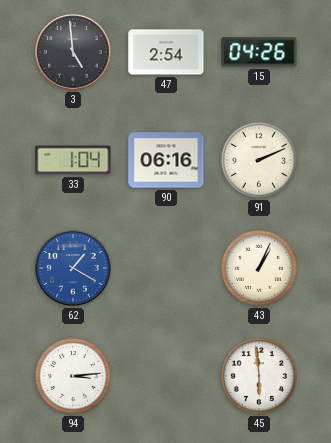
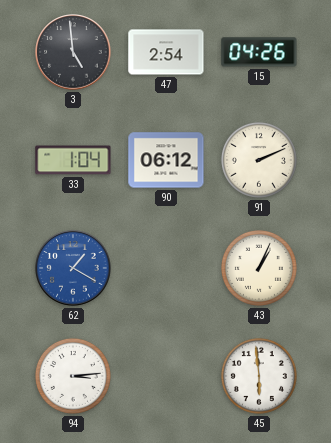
90: 06:16 -> 06:12
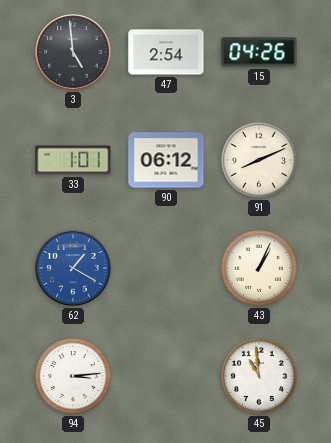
33: 1:04 -> 1:01
91: 2:11 -> 8:11
45: 5:59 -> 10:59
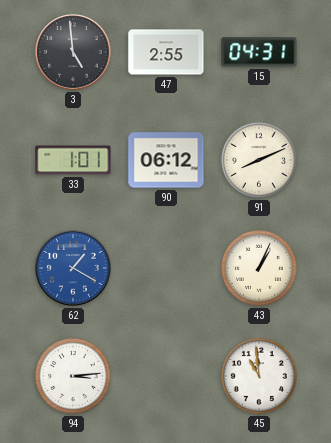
47: 2:54 -> 2:55
15: 04:26 -> 04:31
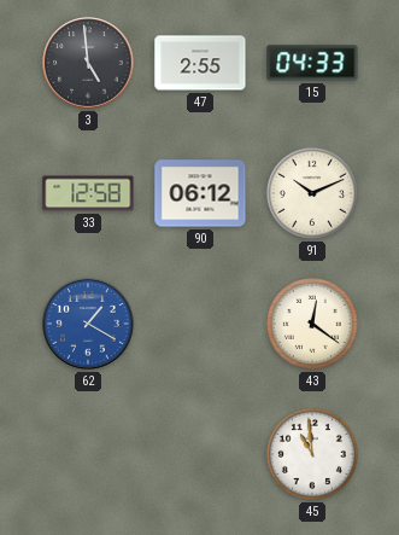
15: 04:31 -> 04:33
33: 1:01 -> 12:58
91: 8:11 -> 10:11
43: 1:04 -> 12:21
94: 3:14 -> none
